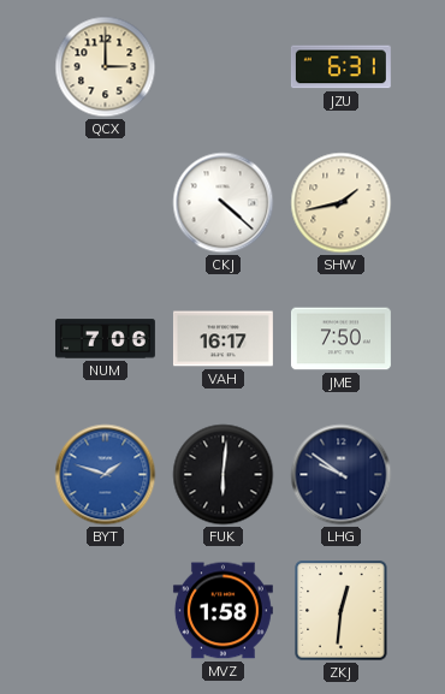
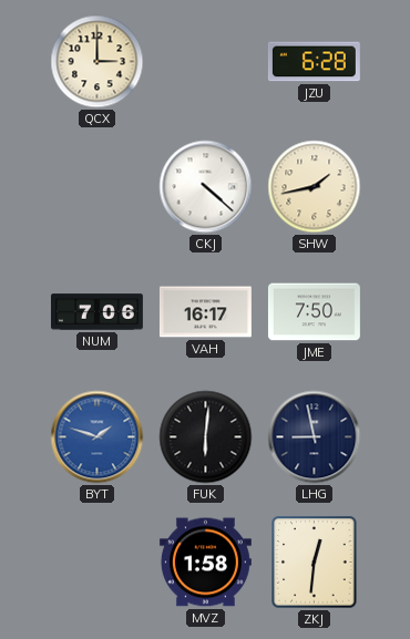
JZU: 6:31 -> 6:28
LHG: 9:51 -> 8:58
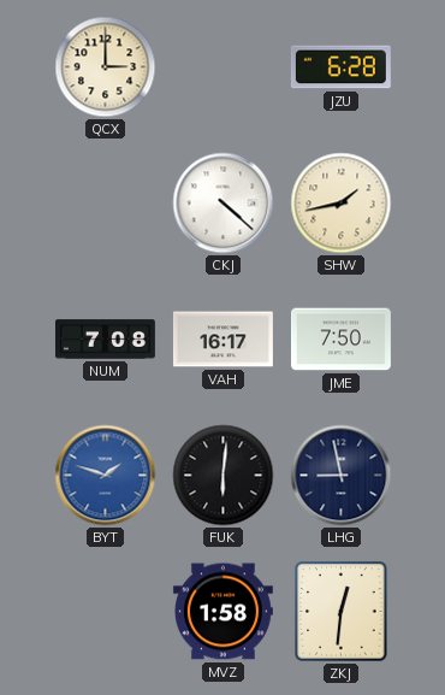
NUM: 7:06 -> 7:08
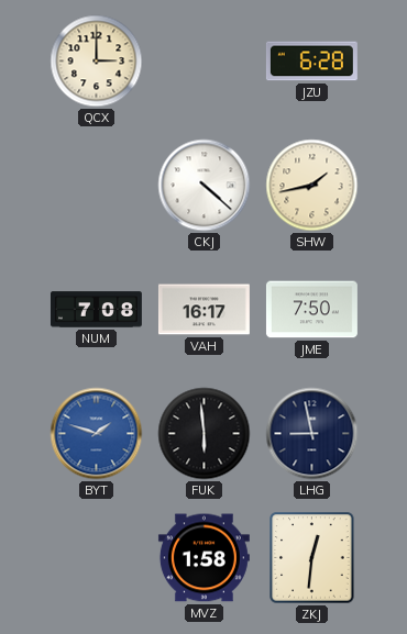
FUK: 6:01 -> 5:59
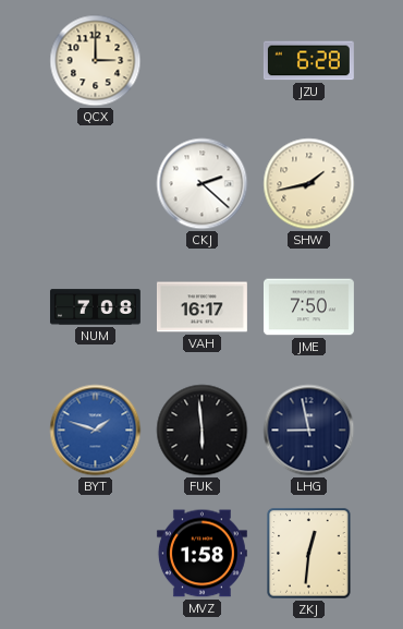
CKJ: 4:22 -> 2:22
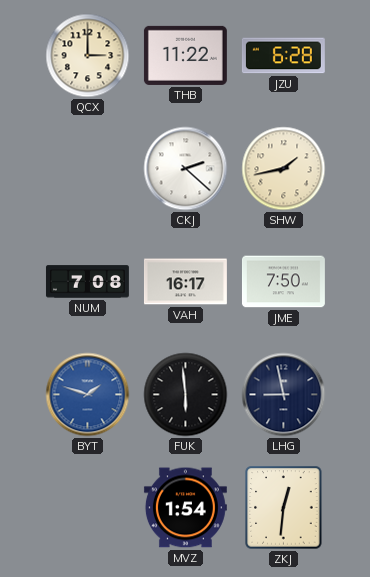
THB: none -> 11:22
MVZ: 1:58 -> 1:54
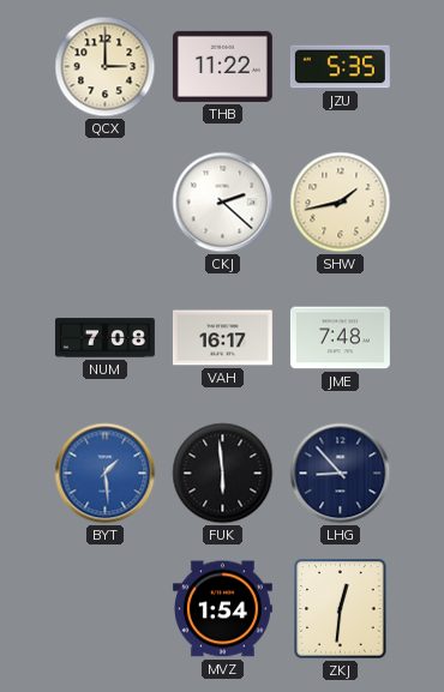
JZU: 6:28 -> 5:35
JME: 7:50 -> 7:48
BYT: 1:48 -> 1:29
LHG: 8:58 -> 8:53
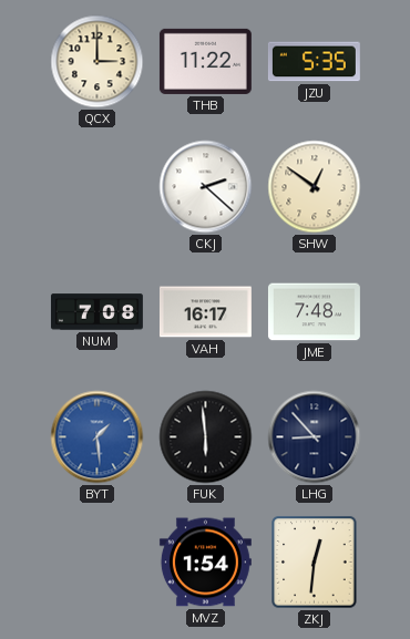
SHW: 1:43 -> 12:51
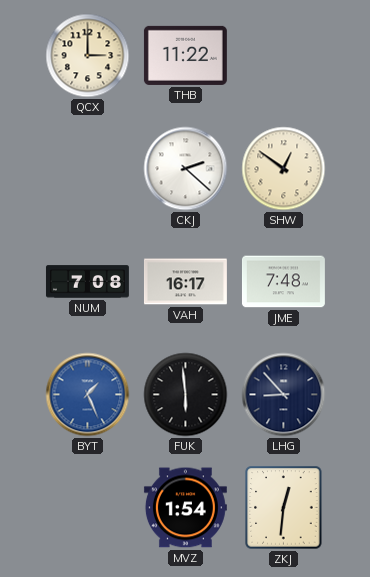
JZU: 5:35 -> none
BYT: 1:29 -> 1:26
